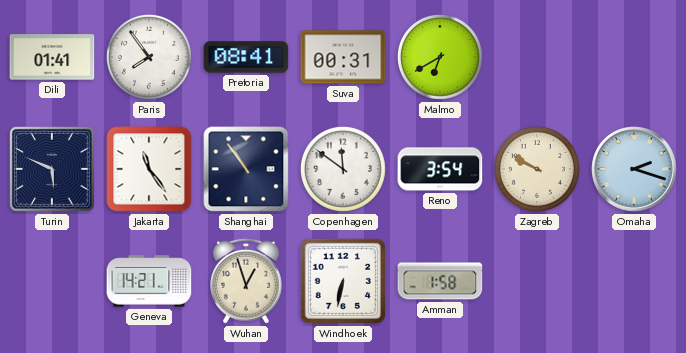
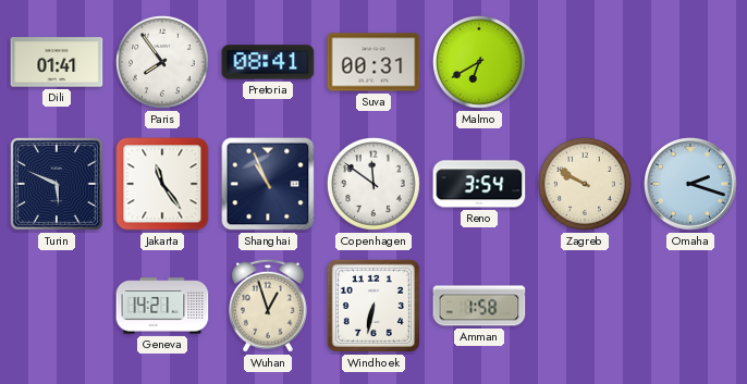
Shanghai: 10:54 -> 10:56
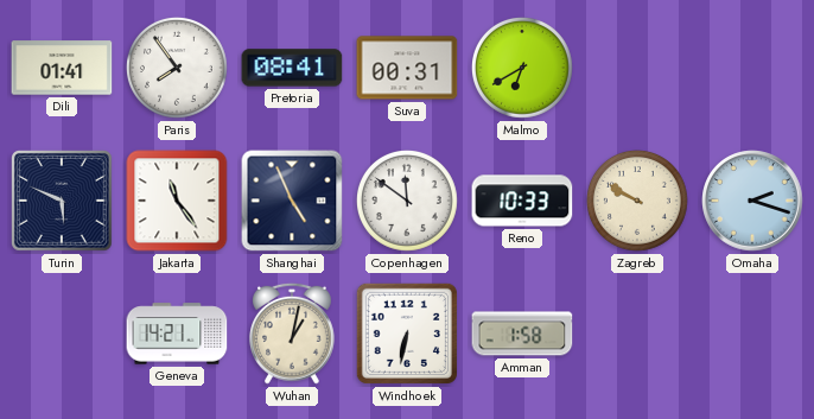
Shanghai: 10:56 -> 4:56
Reno: 3:54 -> 10:33
Wuhan: 12:57 -> 1:02
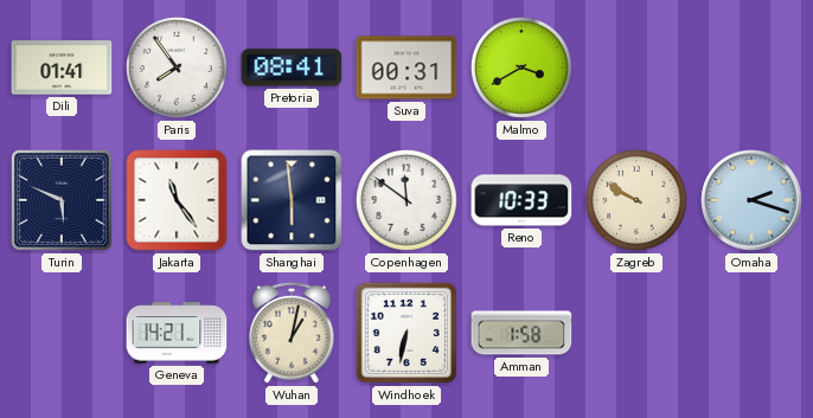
Malmo: 6:40 -> 3:40
Shanghai: 4:56 -> 5:59
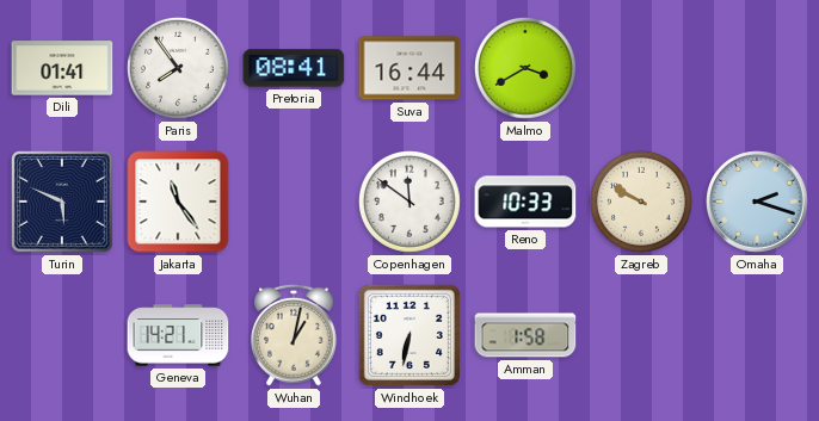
Suva: 00:31 -> 16:44
Shanghai: 5:59 -> none
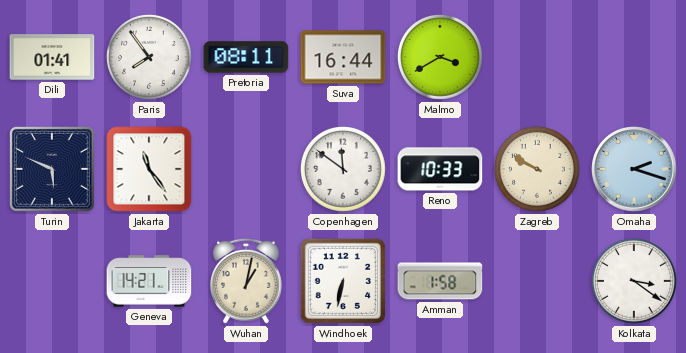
Pretoria: 08:41 -> 08:11
Kolkata: none -> 3:21
